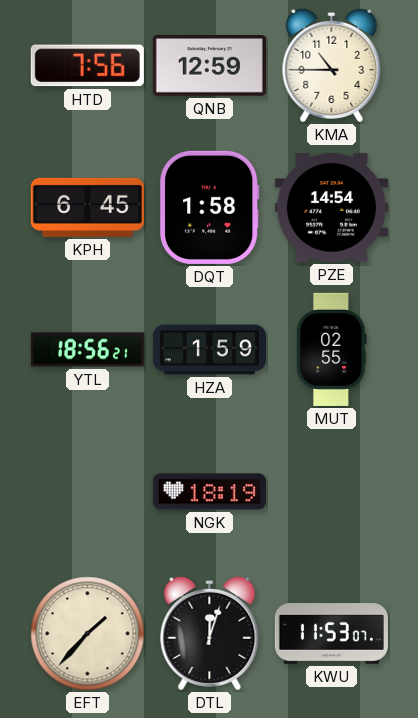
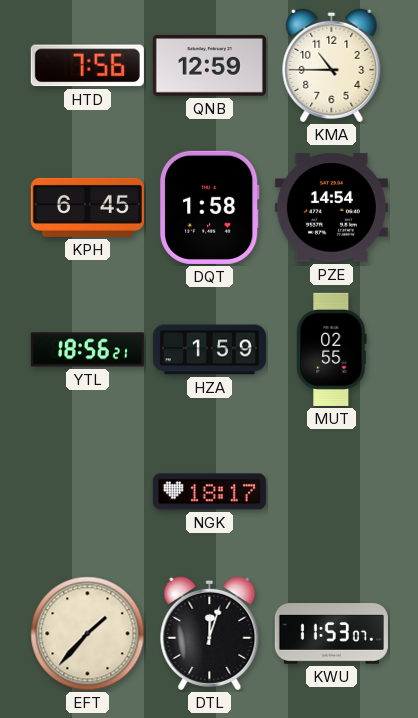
NGK: 18:19 -> 18:17
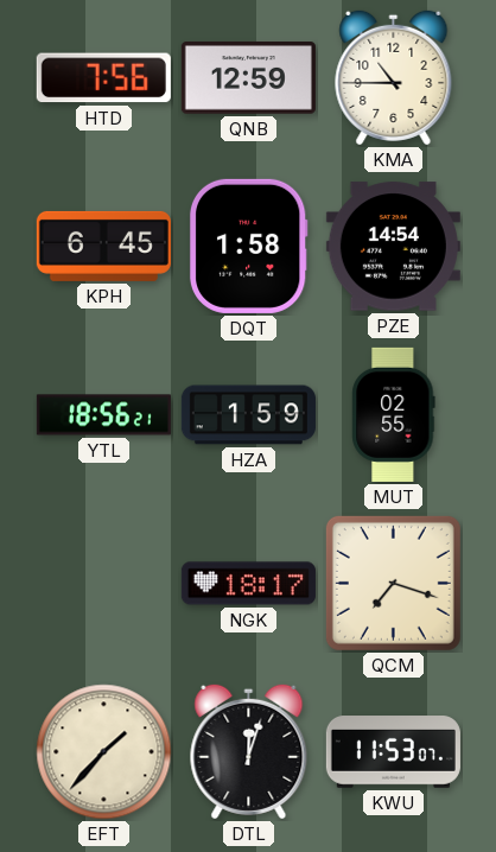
QCM: none -> 7:18
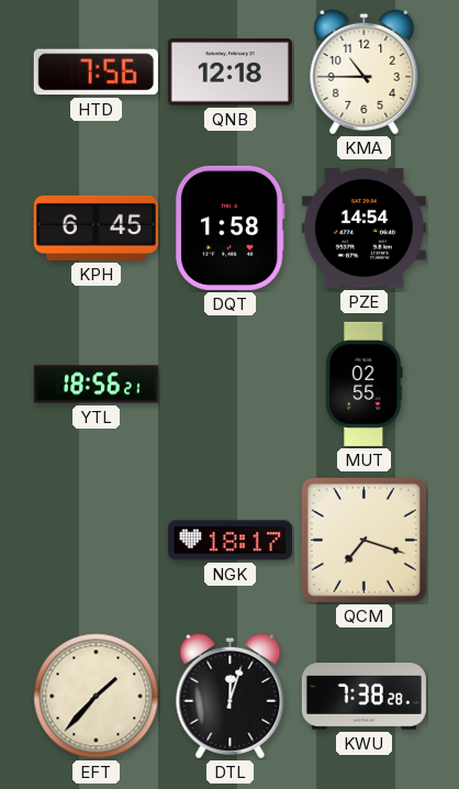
QNB: 12:59 -> 12:18
HZA: 1:59 -> none
KWU: 11:53 -> 7:38
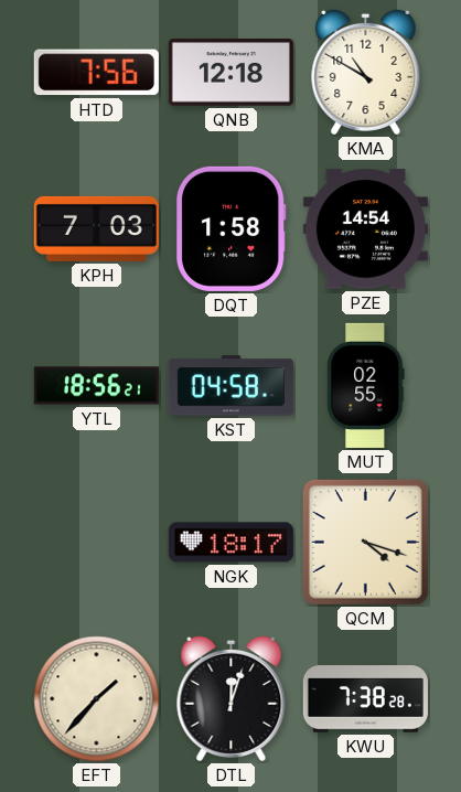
KMA: 10:45 -> 10:50
KPH: 6:45 -> 7:03
KST: none -> 04:58
QCM: 7:18 -> 4:18
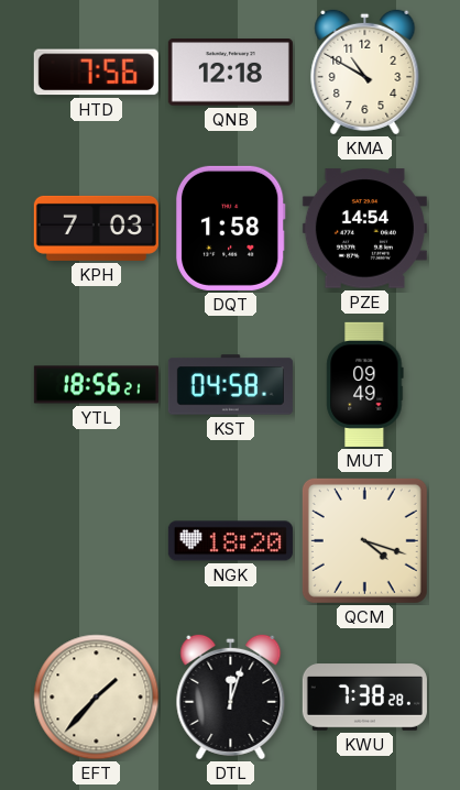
MUT: 02:55 -> 09:49
NGK: 18:17 -> 18:20
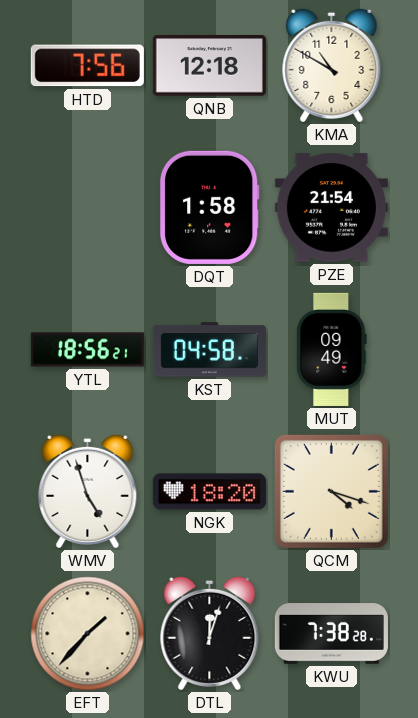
KPH: 7:03 -> none
PZE: 14:54 -> 21:54
WMV: none -> 4:57
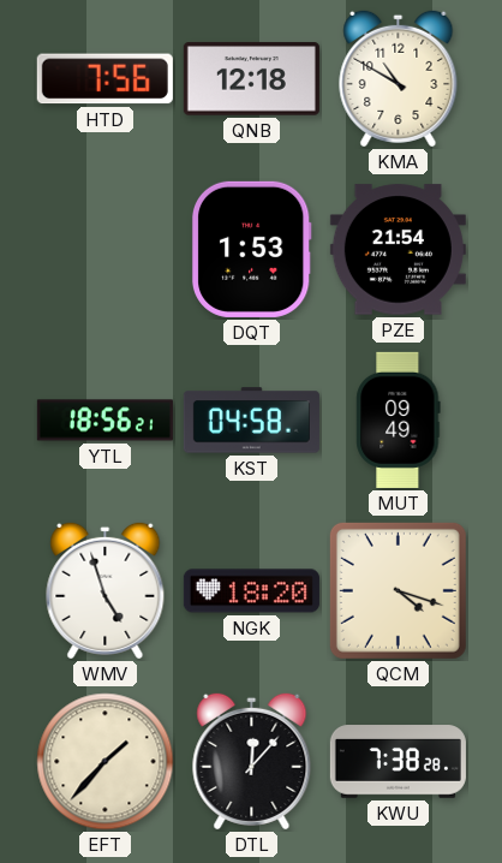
DQT: 1:58 -> 1:53
DTL: 12:03 -> 12:07
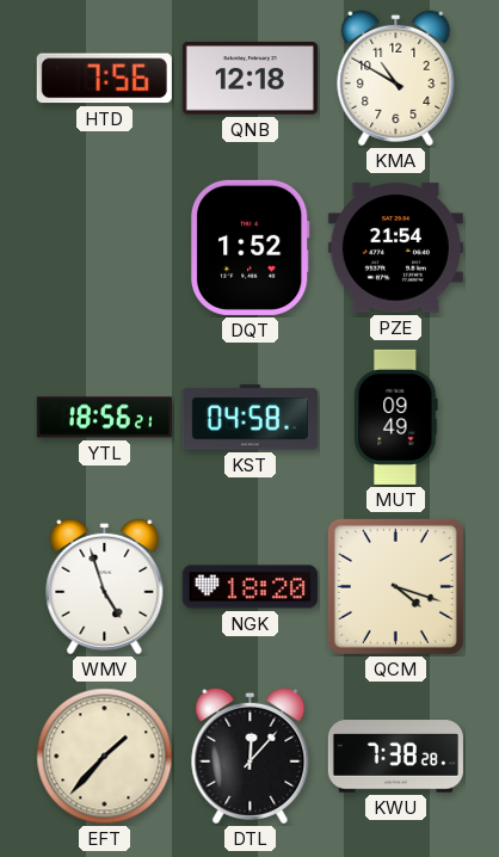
DQT: 1:53 -> 1:52
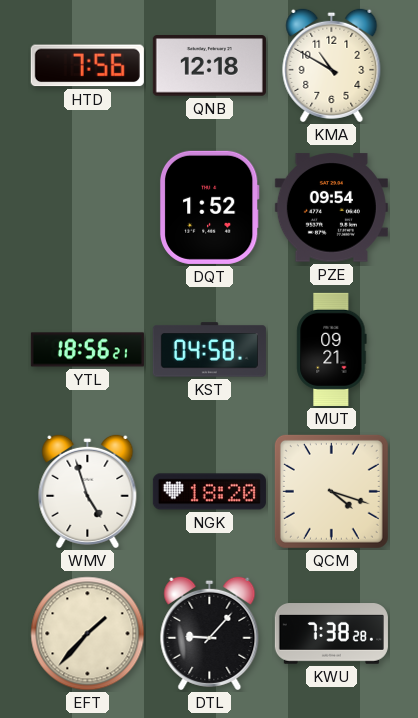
PZE: 21:54 -> 09:54
MUT: 09:49 -> 09:21
DTL: 12:07 -> 9:07
